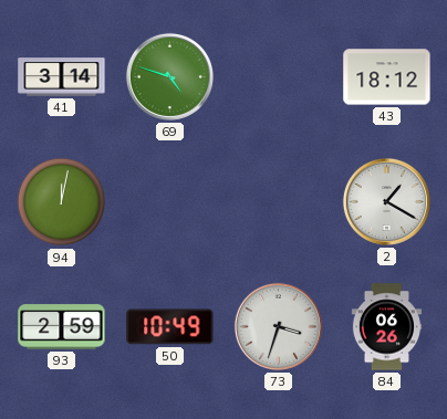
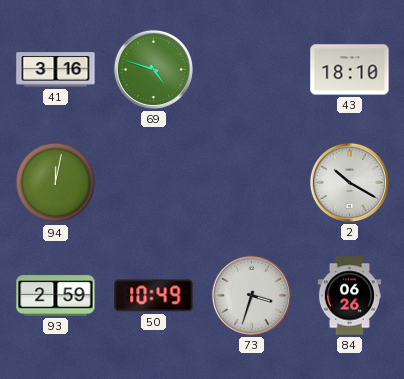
41: 3:14 -> 3:16
43: 18:12 -> 18:10
2: 1:20 -> 10:20
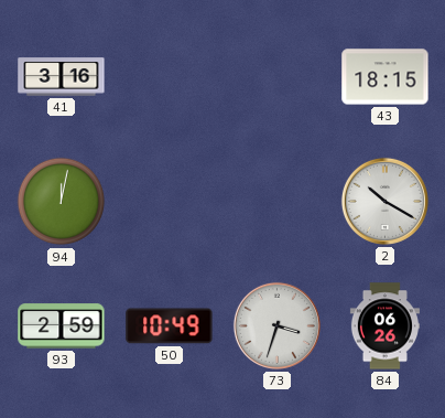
69: 4:48 -> none
43: 18:10 -> 18:15
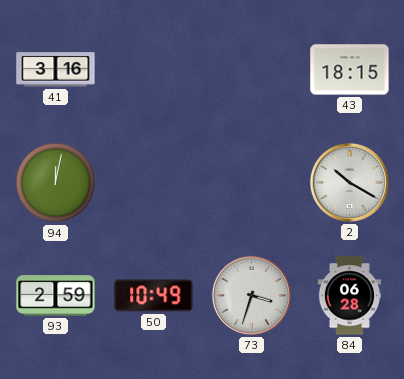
84: 06:26 -> 06:28
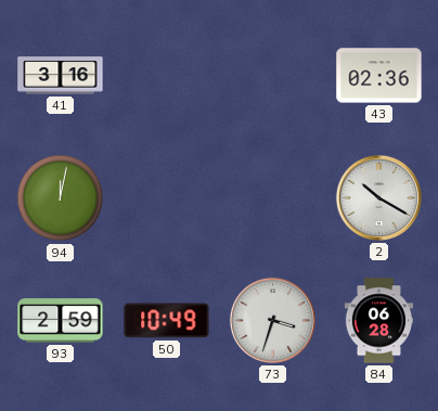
43: 18:15 -> 02:36
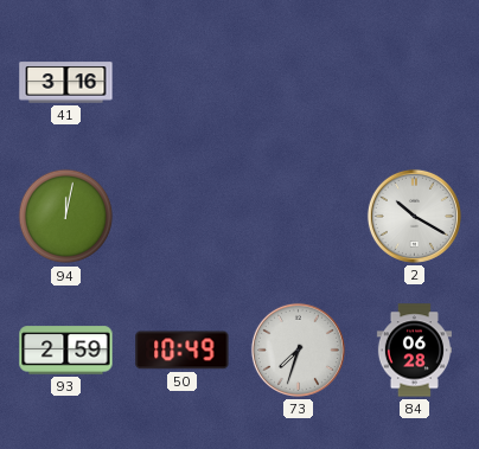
43: 02:36 -> none
73: 3:33 -> 7:33
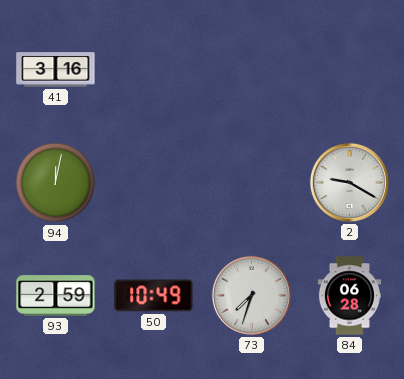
2: 10:20 -> 9:20
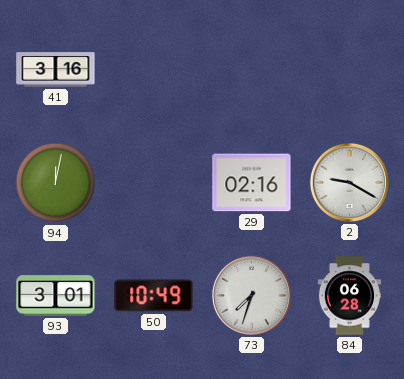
29: none -> 02:16
93: 2:59 -> 3:01
